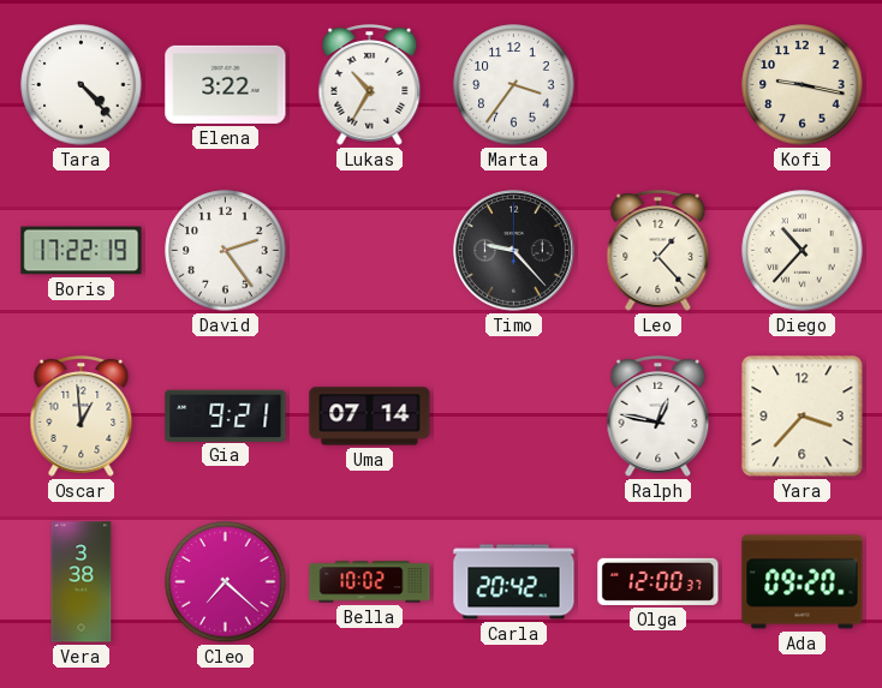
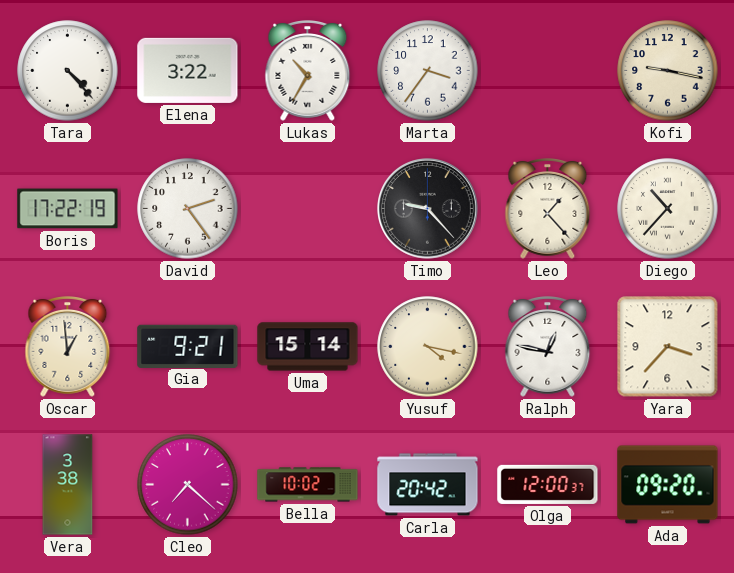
Uma: 07:14 -> 15:14
Yusuf: none -> 4:17
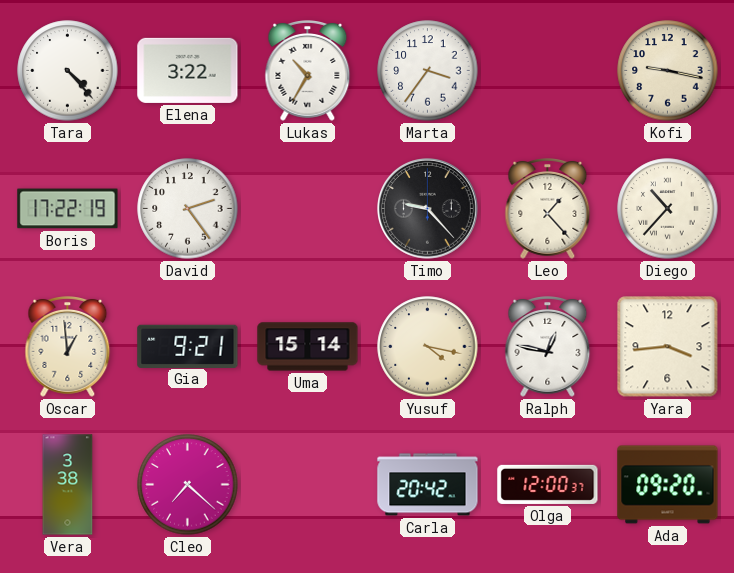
Yara: 3:37 -> 3:44
Bella: 10:02 -> none
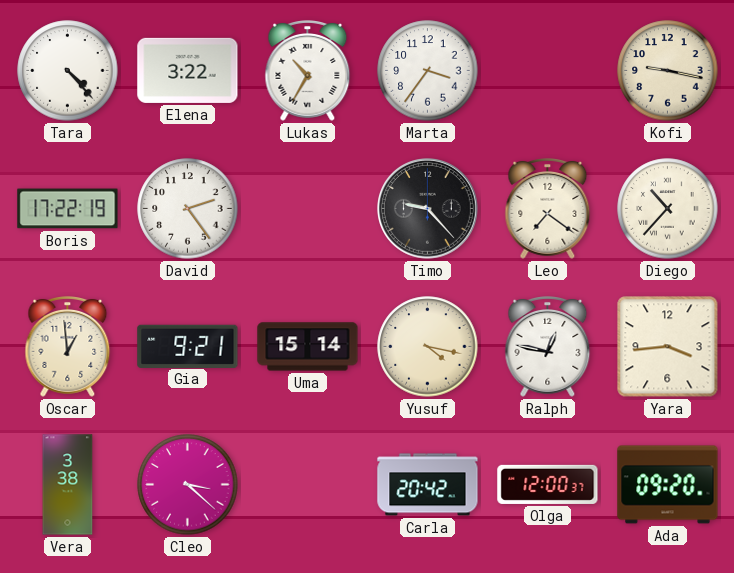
Leo: 1:23 -> 7:21
Cleo: 7:22 -> 3:22
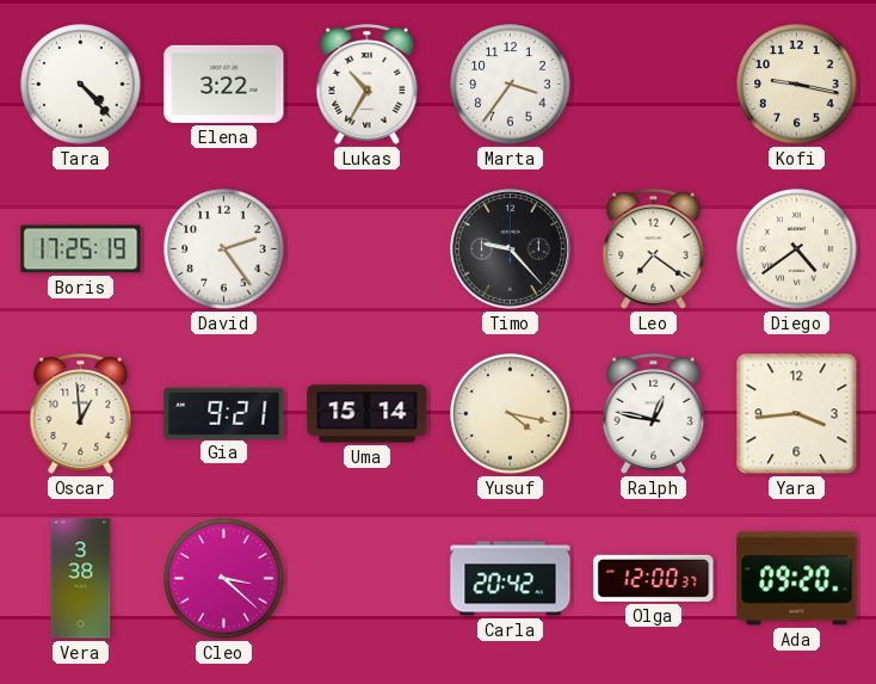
Boris: 17:22 -> 17:25
Diego: 10:37 -> 4:39
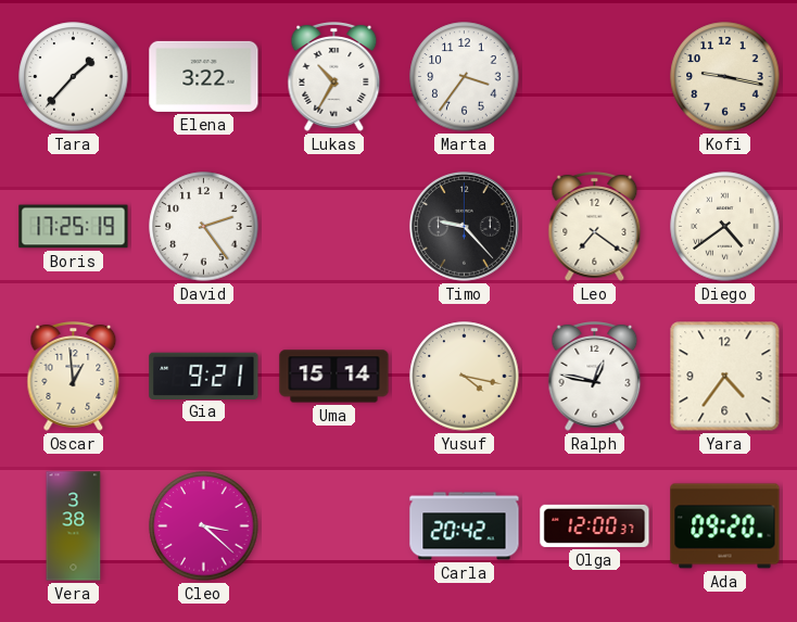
Tara: 4:23 -> 1:37
Yara: 3:44 -> 4:36
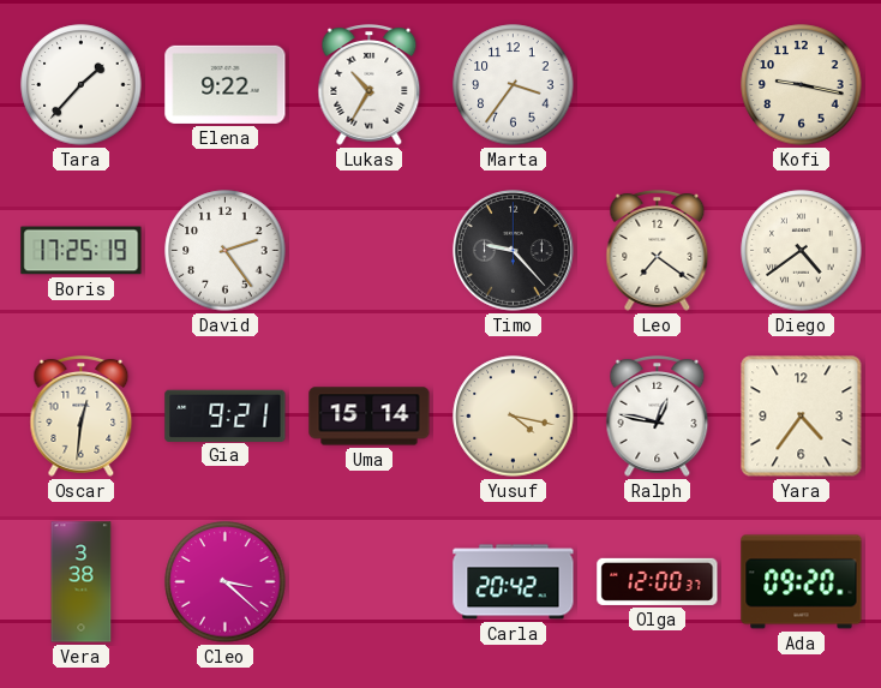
Elena: 3:22 -> 9:22
Oscar: 12:59 -> 12:31
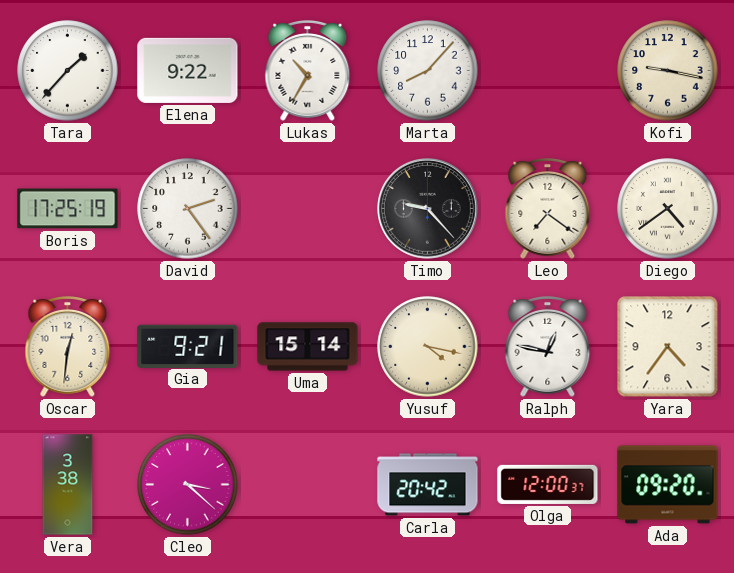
Marta: 3:36 -> 8:07
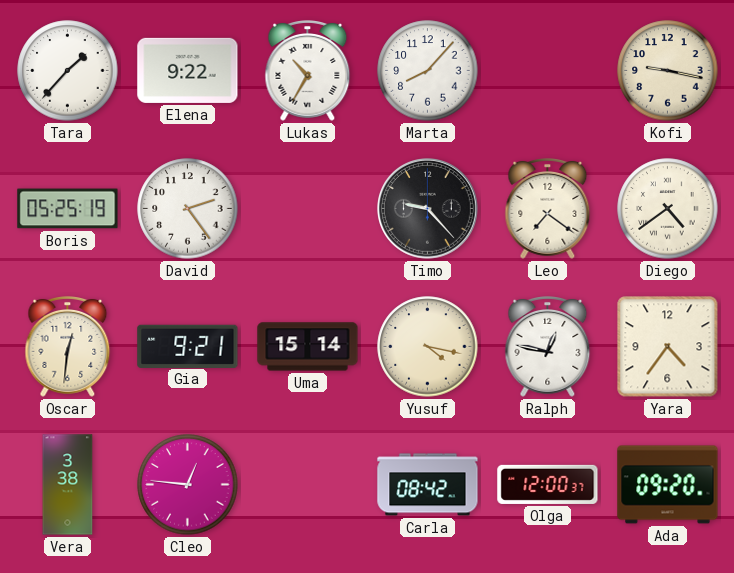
Boris: 17:25 -> 05:25
Cleo: 3:22 -> 12:46
Carla: 20:42 -> 08:42
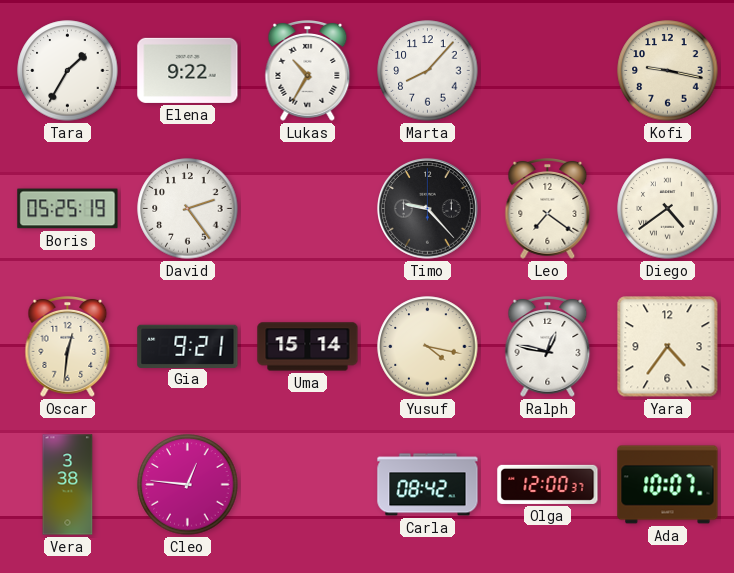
Tara: 1:37 -> 1:35
Ada: 09:20 -> 10:07
